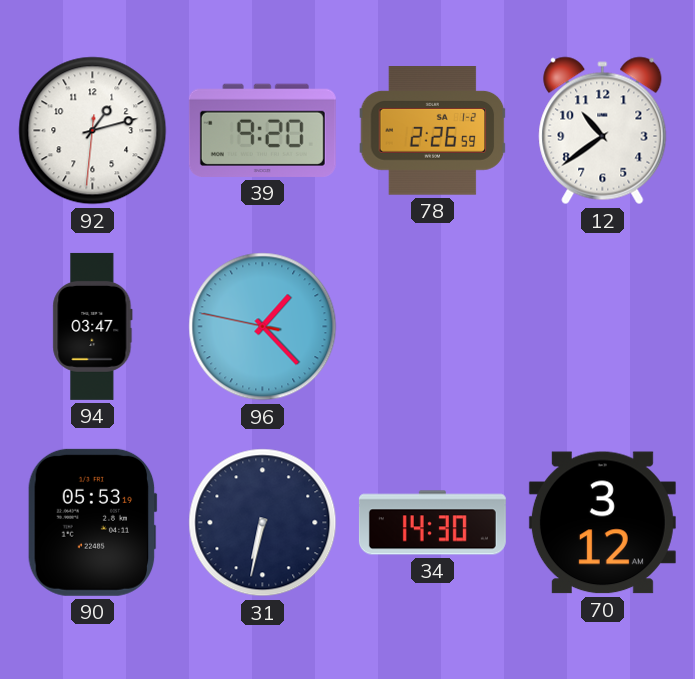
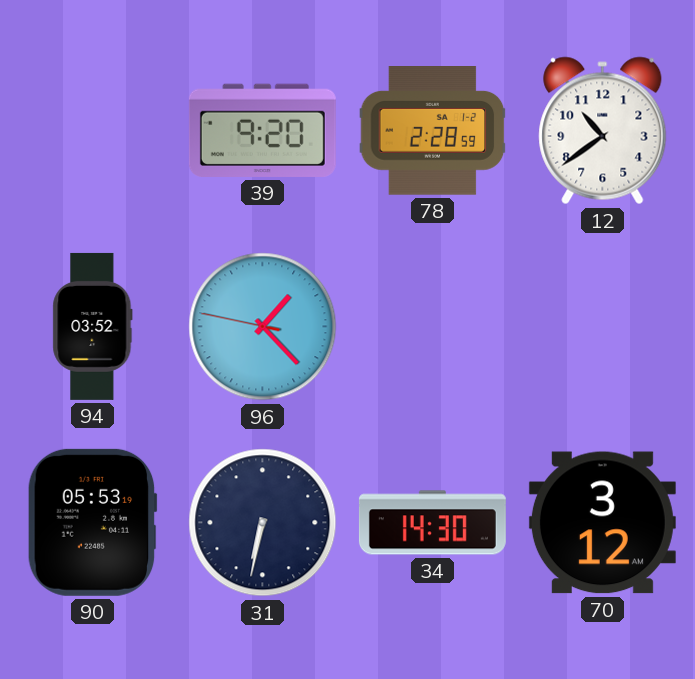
92: 1:12 -> none
78: 2:26 -> 2:28
94: 03:47 -> 03:52
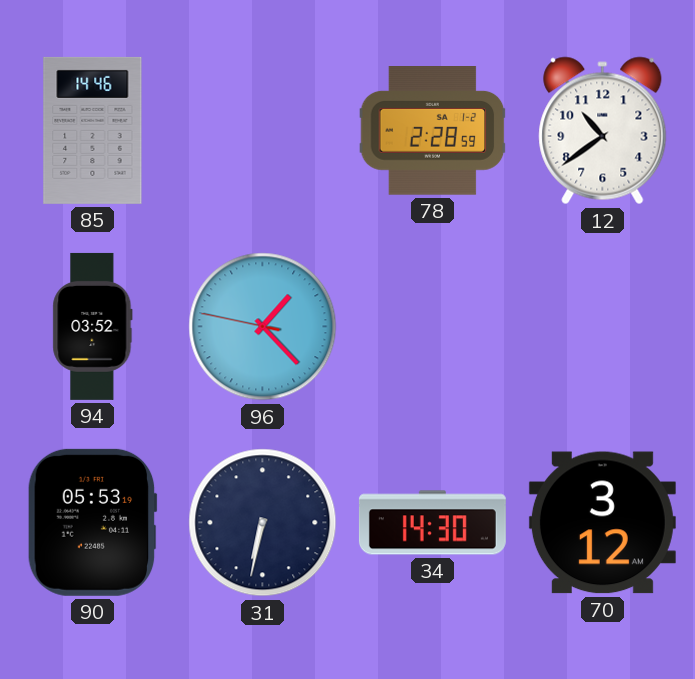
85: none -> 14:46
39: 9:20 -> none
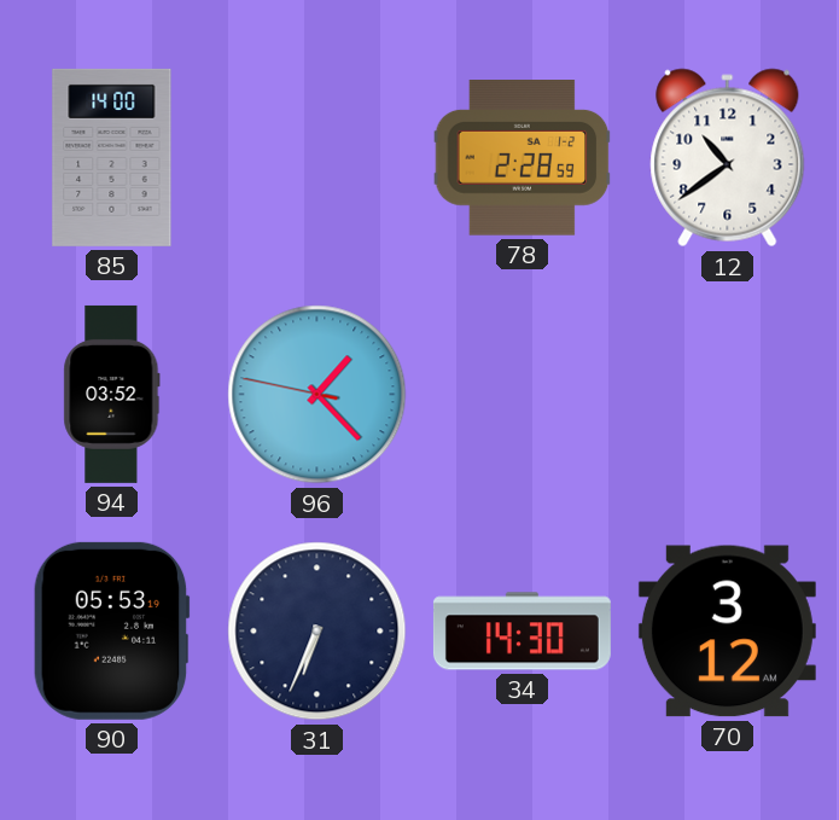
85: 14:46 -> 14:00
31: 6:32 -> 6:34
